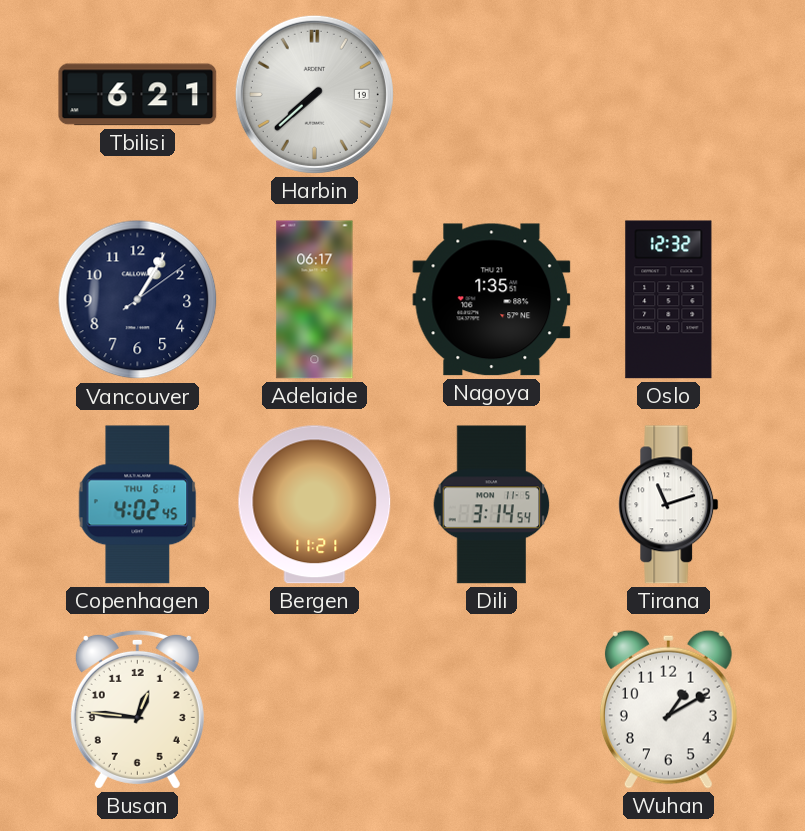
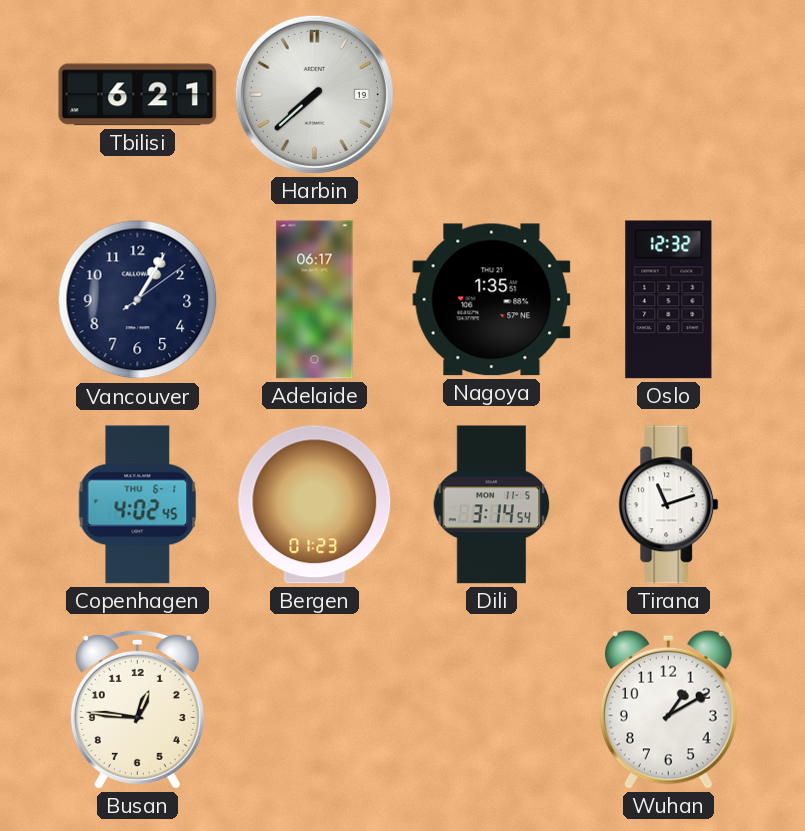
Bergen: 11:21 -> 01:23
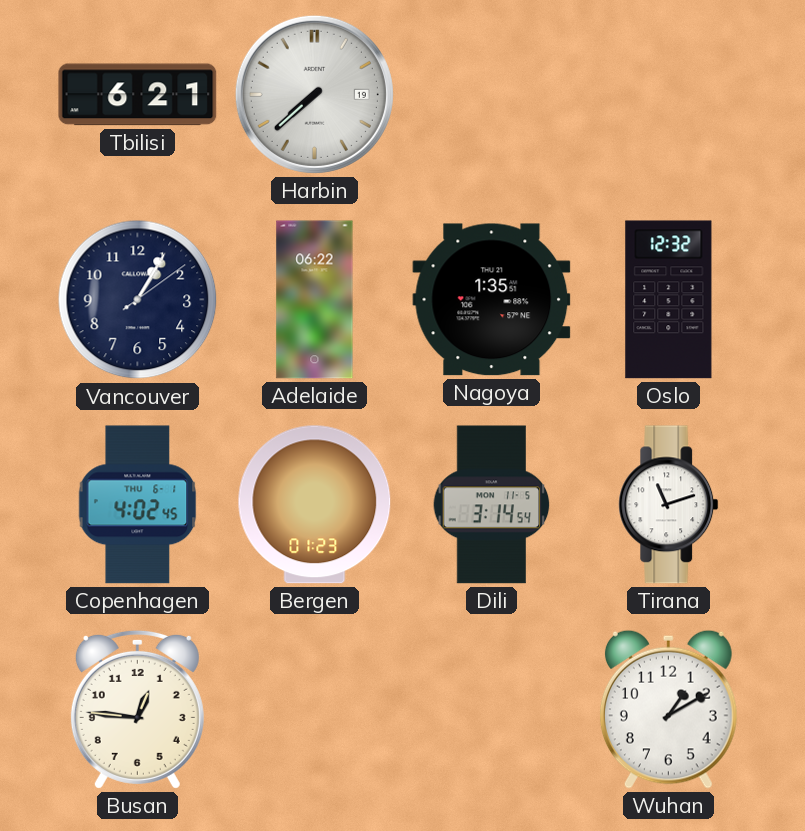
Adelaide: 06:17 -> 06:22
